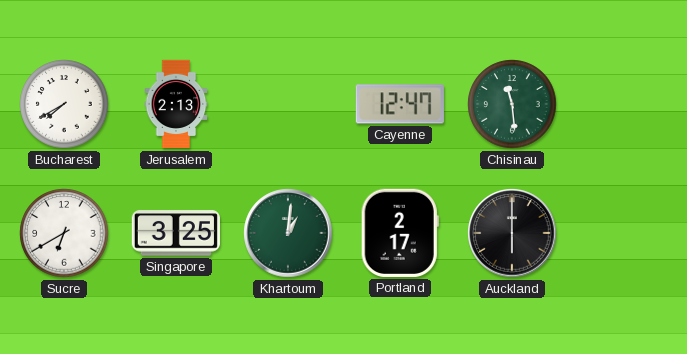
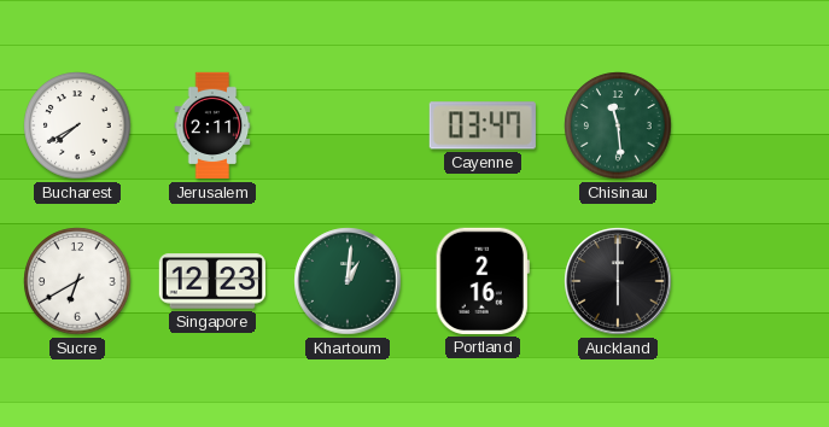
Jerusalem: 2:13 -> 2:11
Cayenne: 12:47 -> 03:47
Singapore: 3:25 -> 12:23
Portland: 2:17 -> 2:16
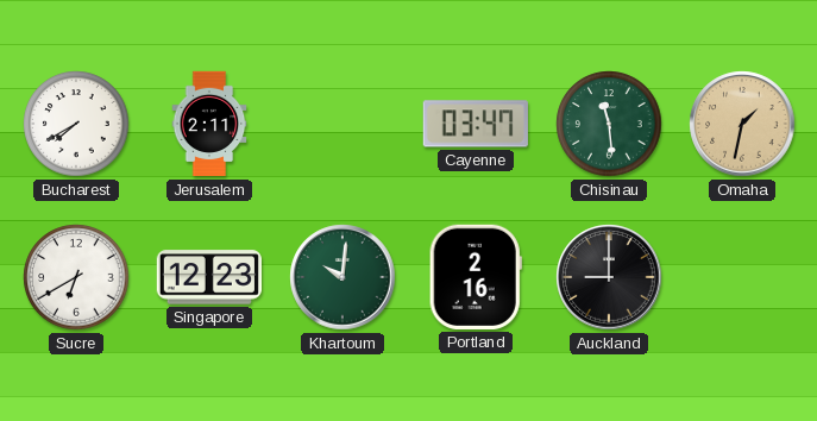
Omaha: none -> 1:32
Khartoum: 1:01 -> 10:01
Auckland: 6:00 -> 9:00
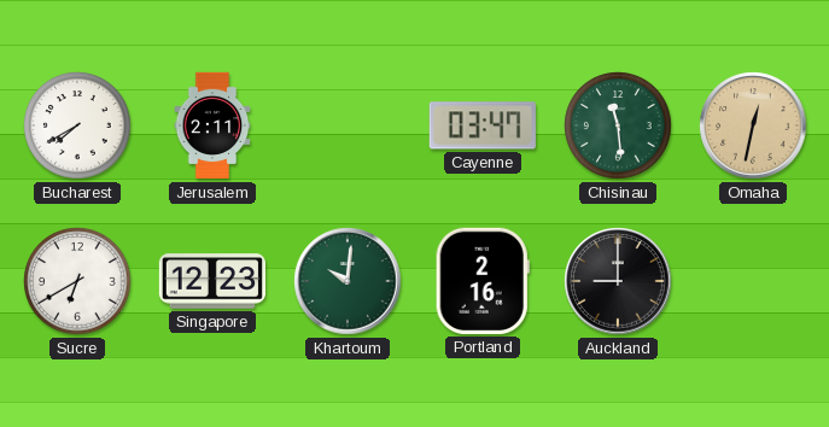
Omaha: 1:32 -> 12:32
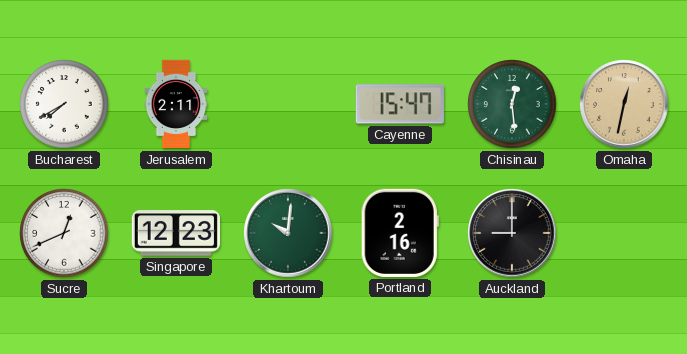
Cayenne: 03:47 -> 15:47
Chisinau: 11:29 -> 12:29
Sucre: 6:40 -> 12:41
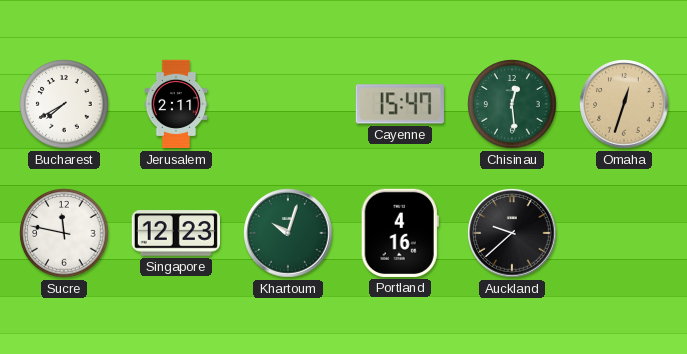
Omaha: 12:32 -> 12:33
Sucre: 12:41 -> 11:47
Khartoum: 10:01 -> 10:03
Portland: 2:16 -> 4:16
Auckland: 9:00 -> 9:38
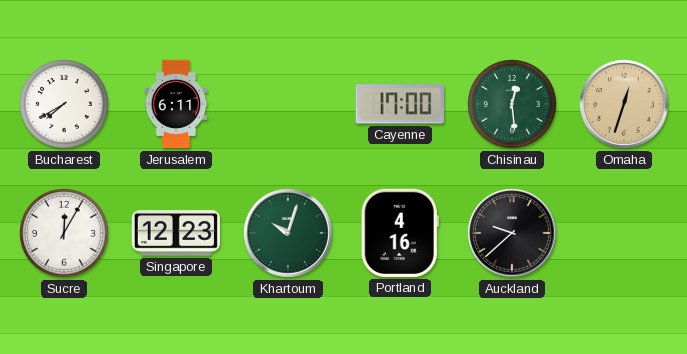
Jerusalem: 2:11 -> 6:11
Cayenne: 15:47 -> 17:00
Sucre: 11:47 -> 12:05
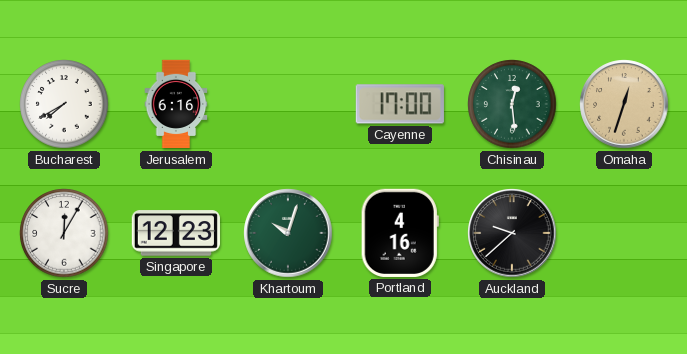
Jerusalem: 6:11 -> 6:16
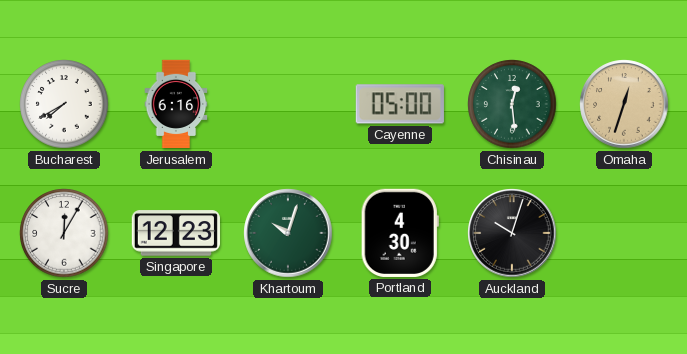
Cayenne: 17:00 -> 05:00
Portland: 4:16 -> 4:30
Auckland: 9:38 -> 10:03
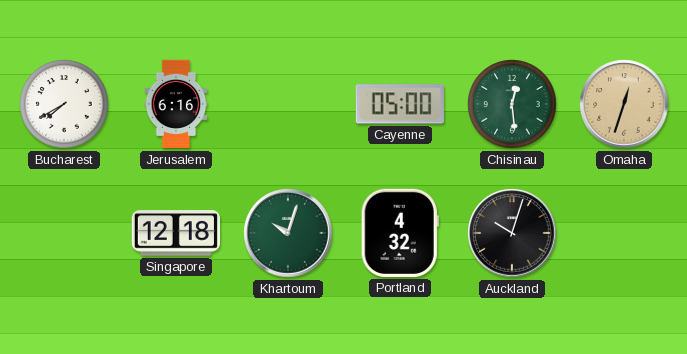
Sucre: 12:05 -> none
Singapore: 12:23 -> 12:18
Portland: 4:30 -> 4:32
